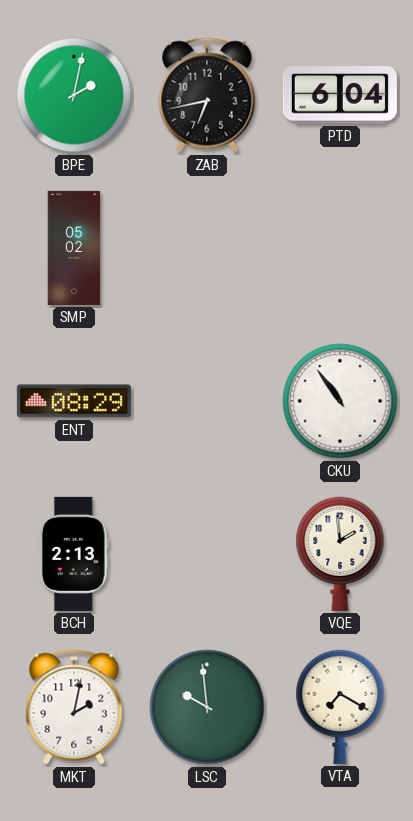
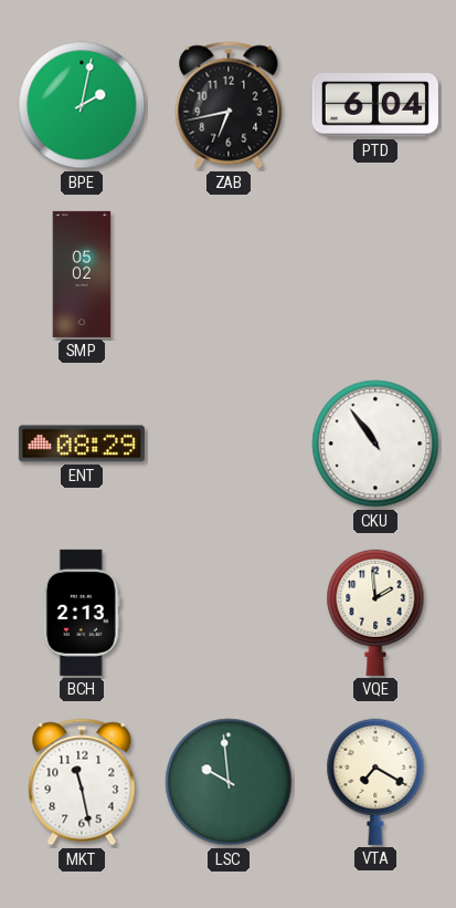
MKT: 2:02 -> 11:28
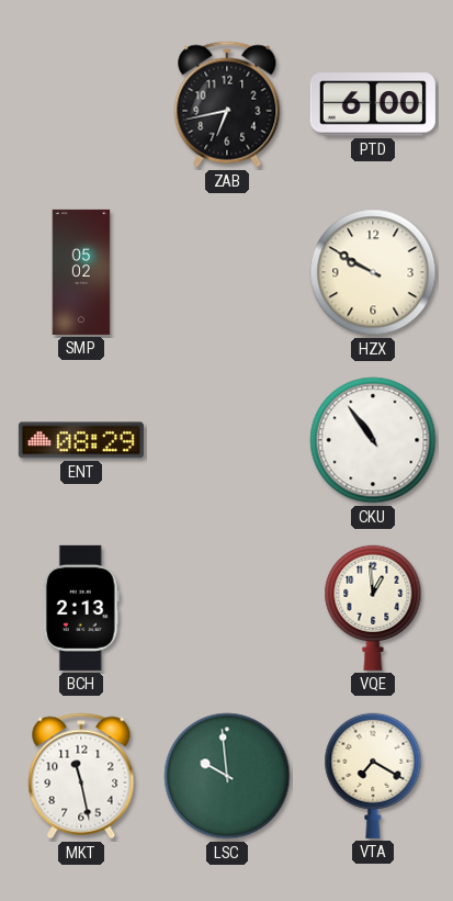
BPE: 2:02 -> none
PTD: 6:04 -> 6:00
HZX: none -> 9:50
VQE: 1:59 -> 12:59
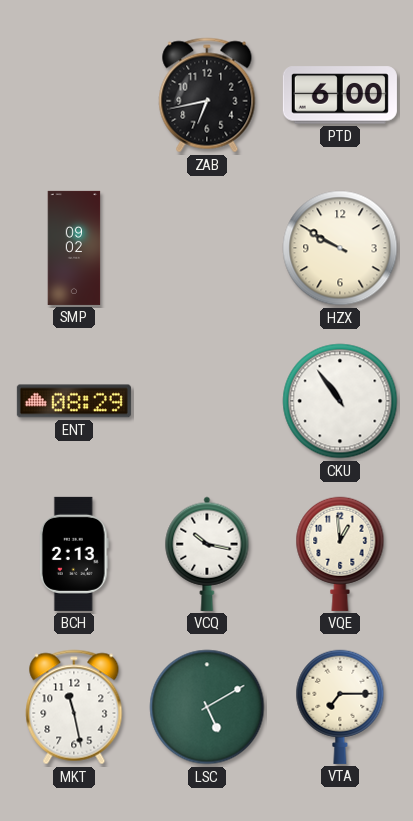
SMP: 05:02 -> 09:02
VCQ: none -> 10:17
LSC: 9:59 -> 5:10
VTA: 7:20 -> 7:15
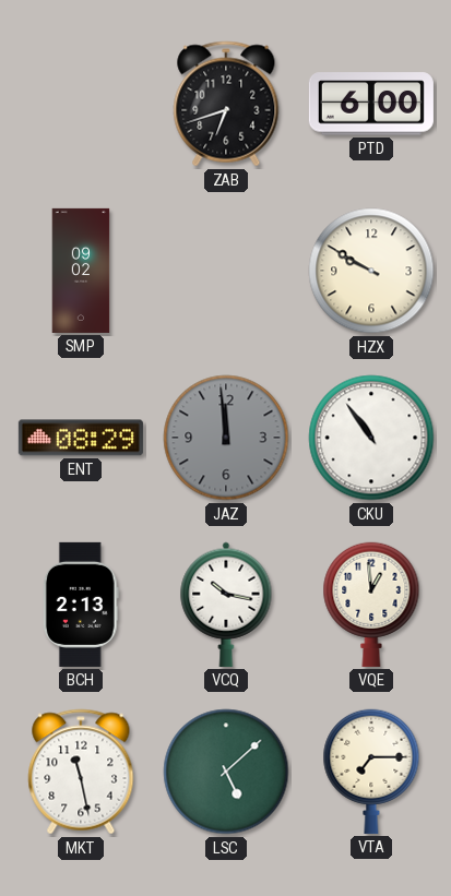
ZAB: 6:43 -> 6:42
JAZ: none -> 11:59
LSC: 5:10 -> 5:08
